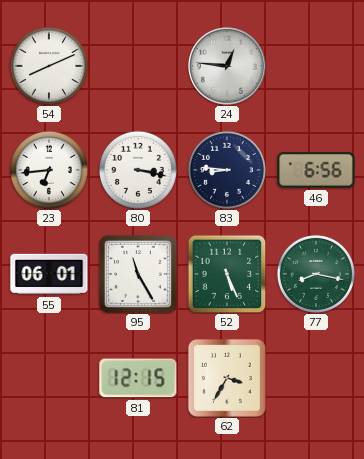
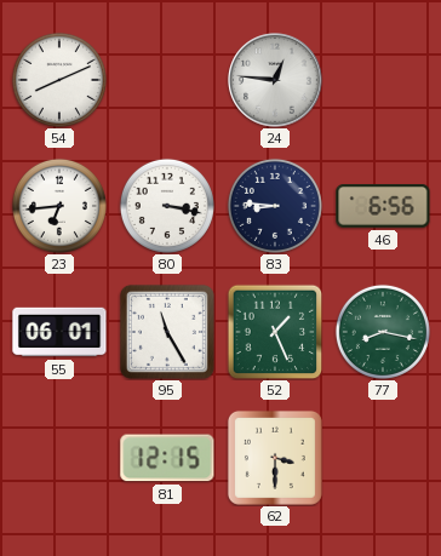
52: 5:26 -> 1:26
62: 3:35 -> 3:30
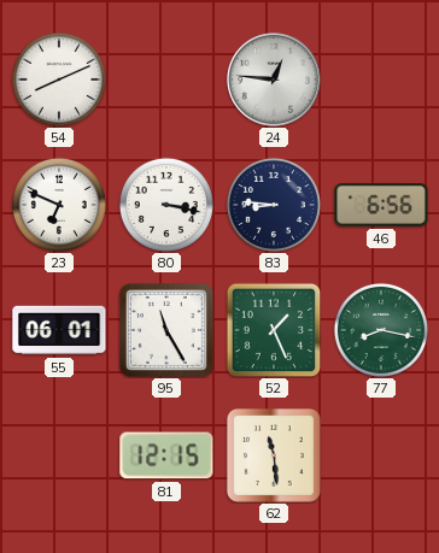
23: 6:44 -> 6:49
62: 3:30 -> 11:29
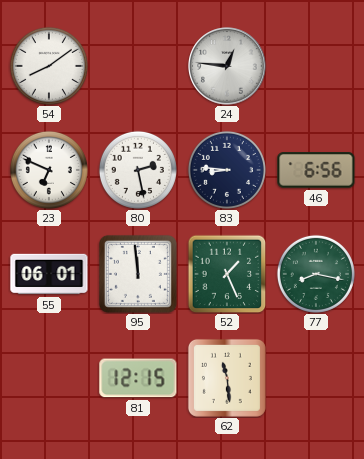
54: 8:11 -> 8:09
80: 3:17 -> 2:28
95: 11:25 -> 11:59
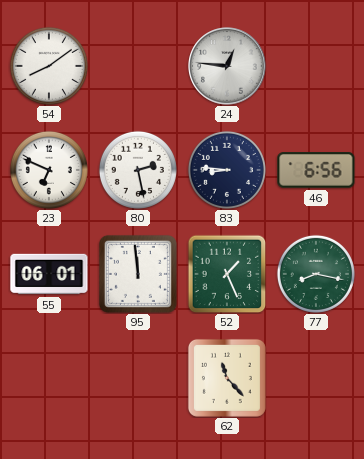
81: 12:15 -> none
62: 11:29 -> 11:23
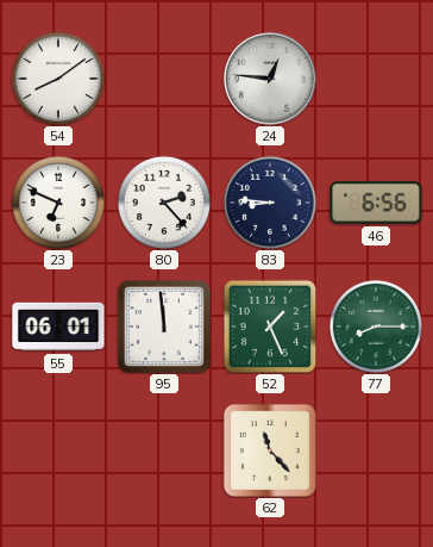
80: 2:28 -> 2:23
77: 8:17 -> 8:15
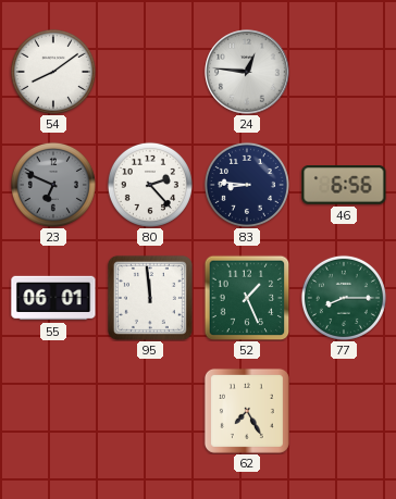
23 dial: white -> grey
62: 11:23 -> 7:25
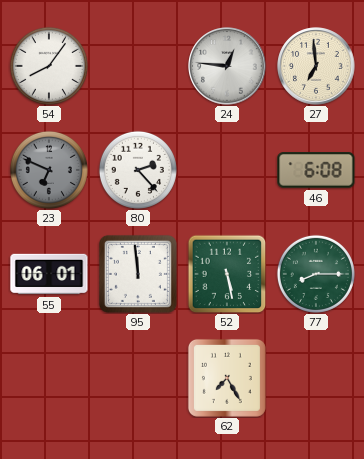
54: 8:09 -> 8:06
27: none -> 6:59
83: 8:46 -> none
46: 6:56 -> 6:08
52: 1:26 -> 5:28
